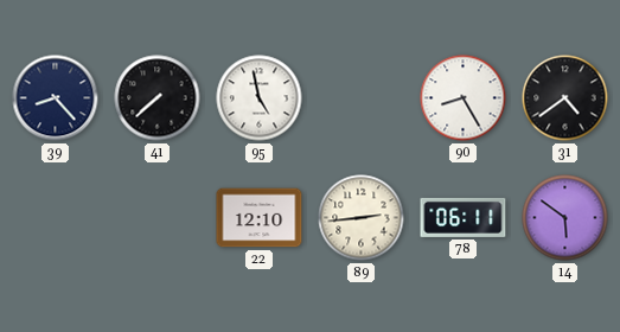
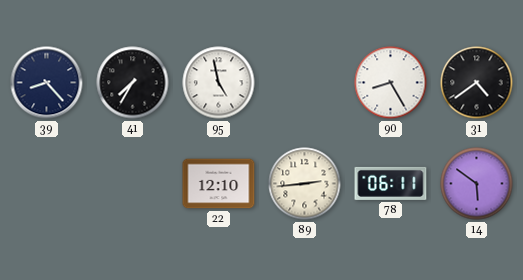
41: 7:38 -> 7:35
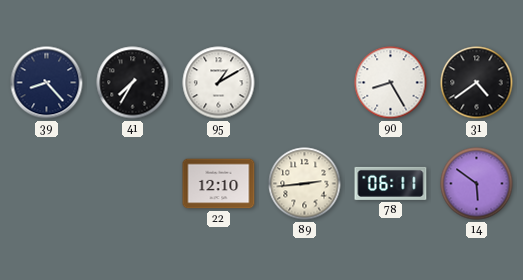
95: 4:58 -> 1:10
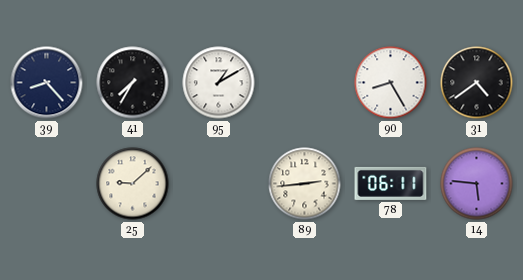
25: none -> 9:08
22: 12:10 -> none
14: 5:51 -> 5:46
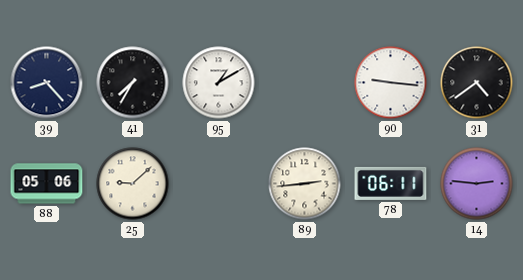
90: 8:25 -> 9:16
88: none -> 05:06
14: 5:46 -> 2:46
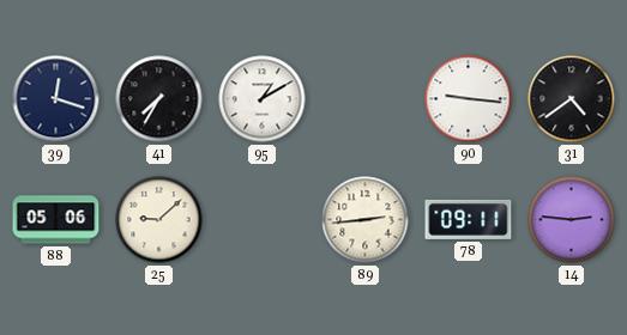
39: 8:23 -> 12:18
78: 06:11 -> 09:11
